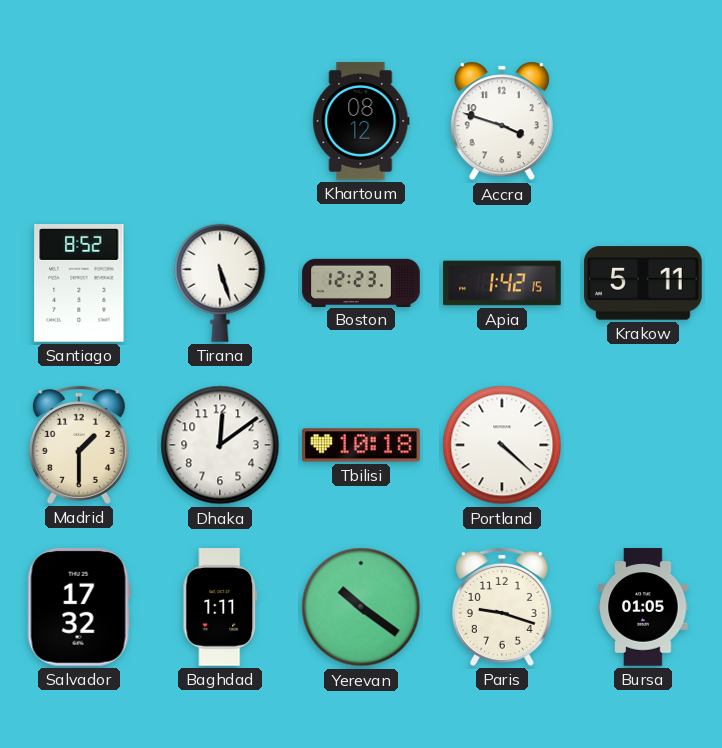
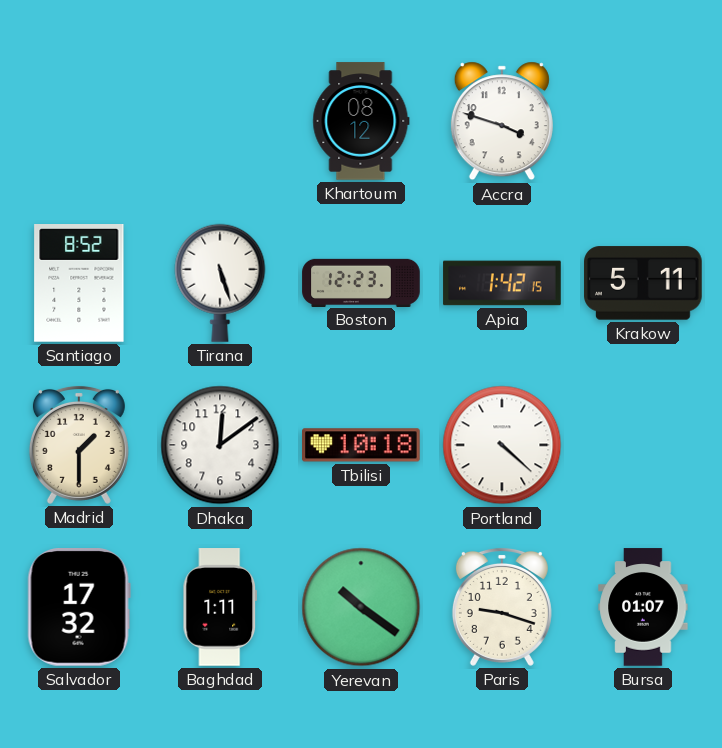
Bursa: 01:05 -> 01:07
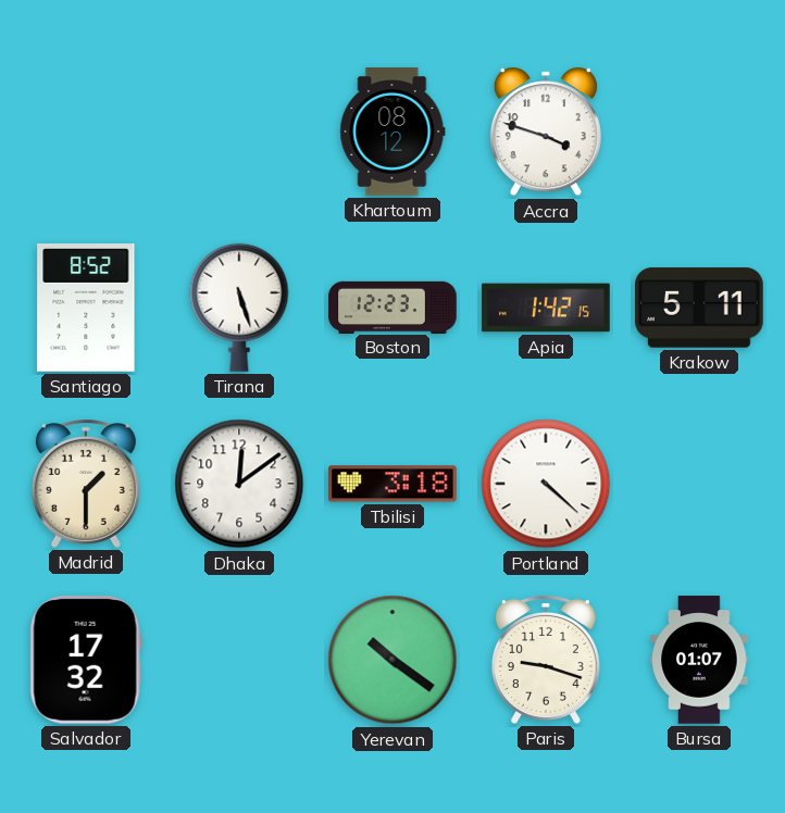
Tbilisi: 10:18 -> 3:18
Baghdad: 1:11 -> none
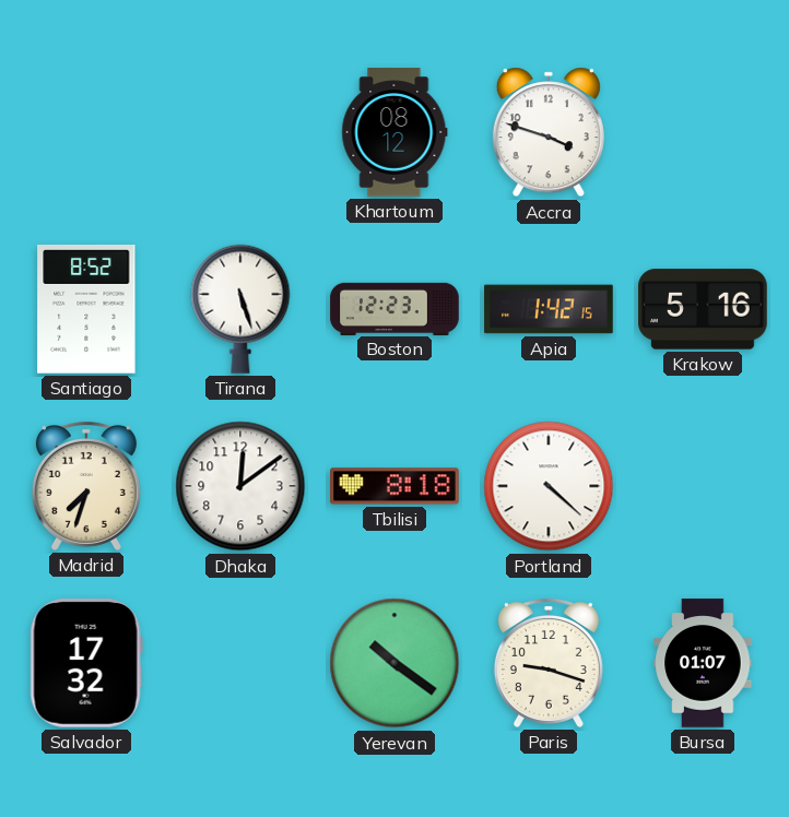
Krakow: 5:11 -> 5:16
Madrid: 1:30 -> 7:33
Tbilisi: 3:18 -> 8:18
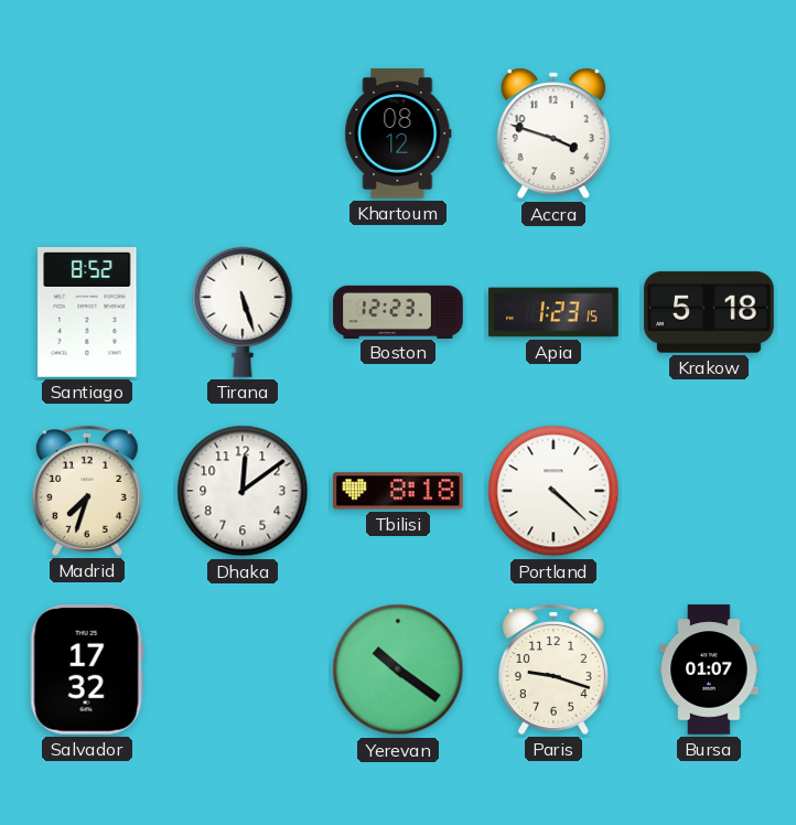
Apia: 1:42 -> 1:23
Krakow: 5:16 -> 5:18
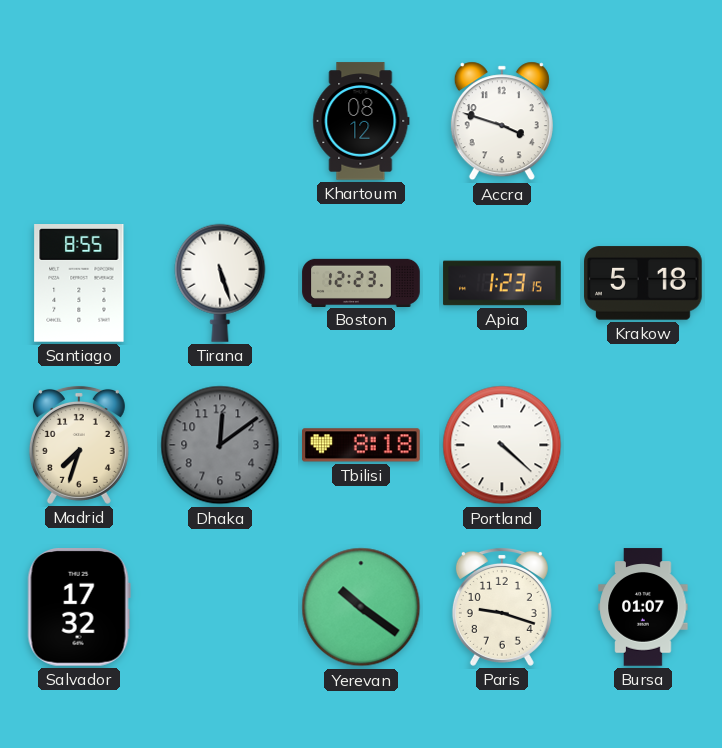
Santiago: 8:52 -> 8:55
Dhaka dial: white -> grey
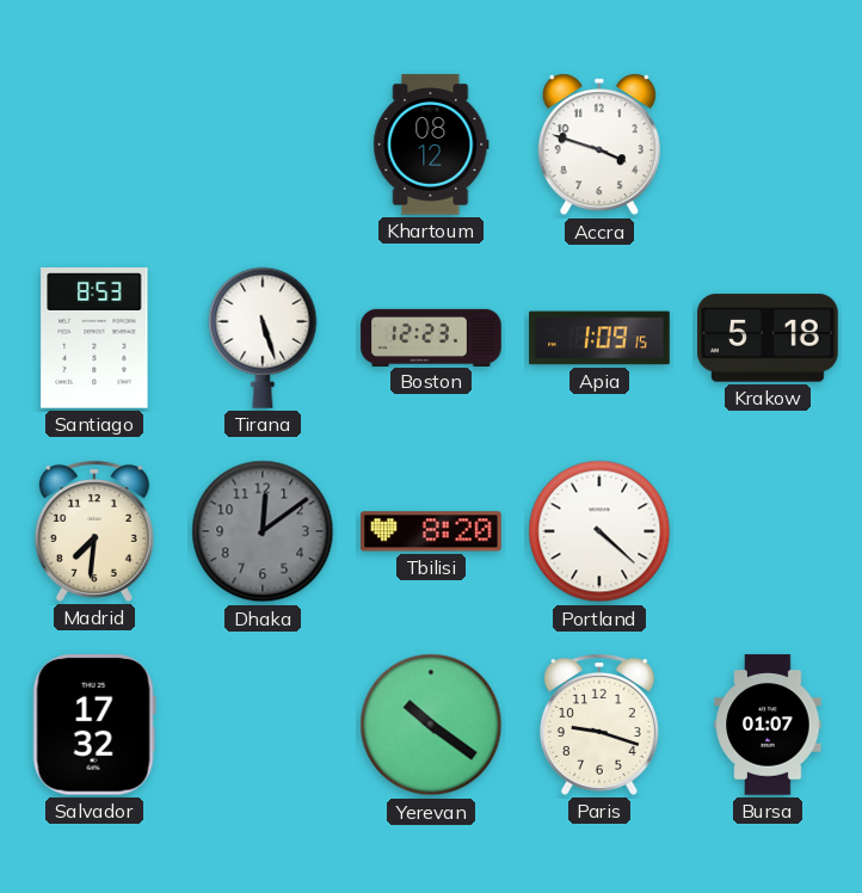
Santiago: 8:55 -> 8:53
Apia: 1:23 -> 1:09
Madrid: 7:33 -> 7:31
Tbilisi: 8:18 -> 8:20
